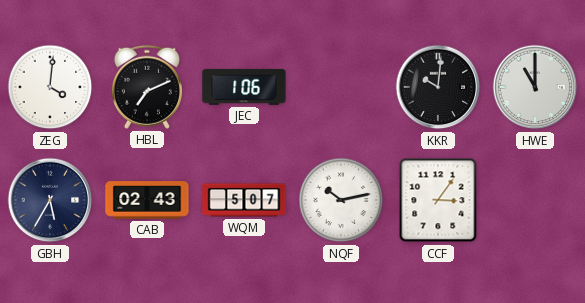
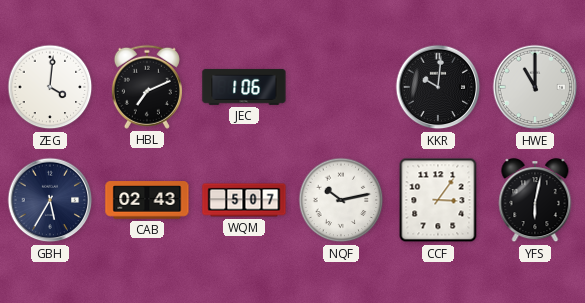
YFS: none -> 6:02
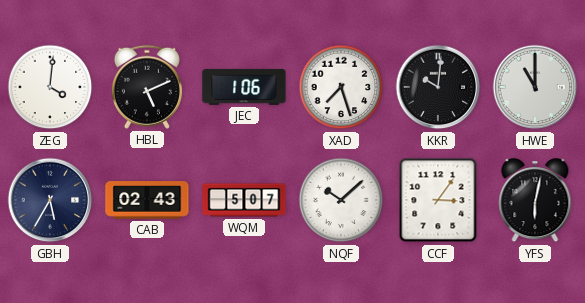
HBL: 7:11 -> 5:11
XAD: none -> 7:27
NQF: 10:13 -> 10:08
